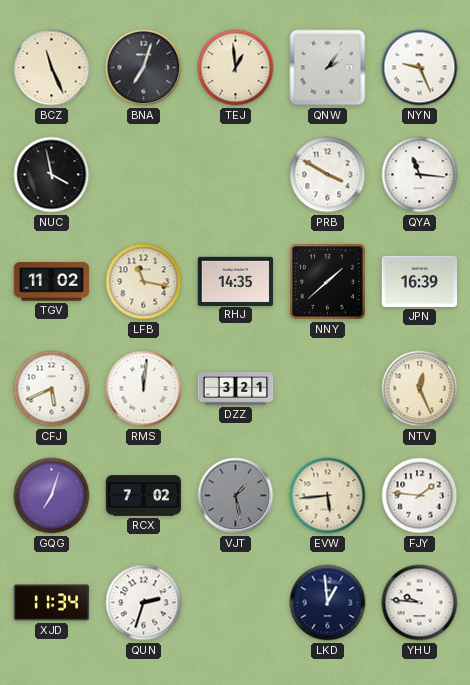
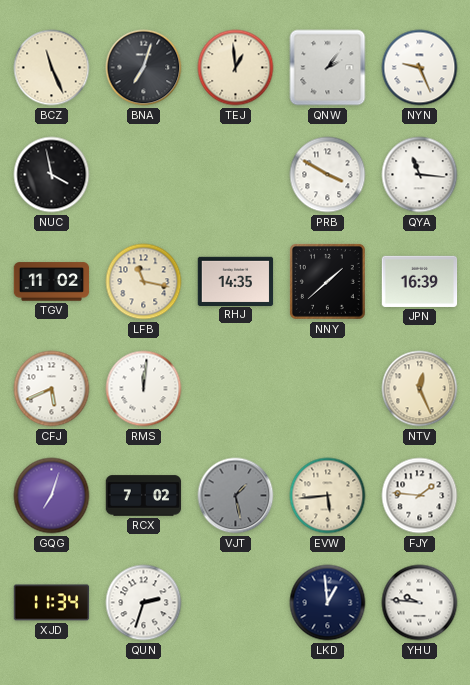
DZZ: 3:21 -> none
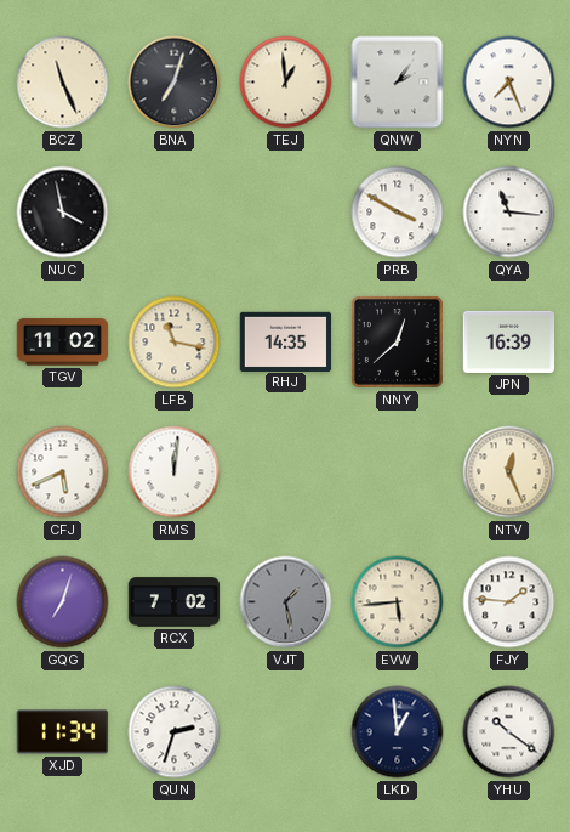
NYN: 9:26 -> 7:26
NNY: 1:38 -> 12:38
YHU: 9:46 -> 10:21
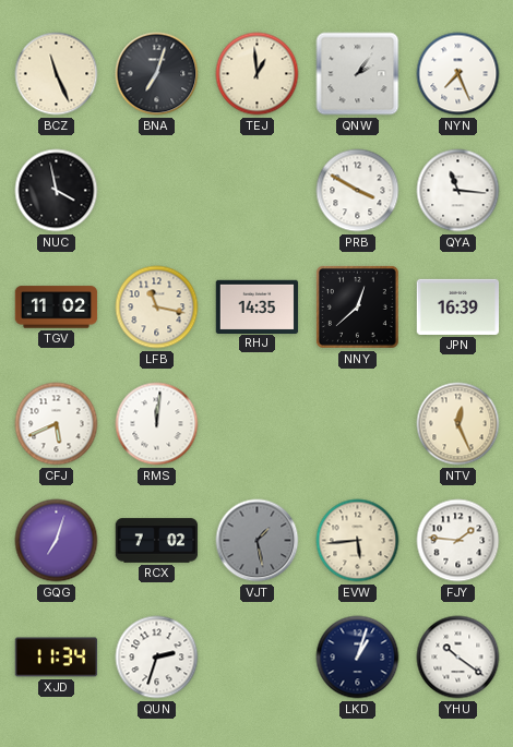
LKD: 12:59 -> 1:03
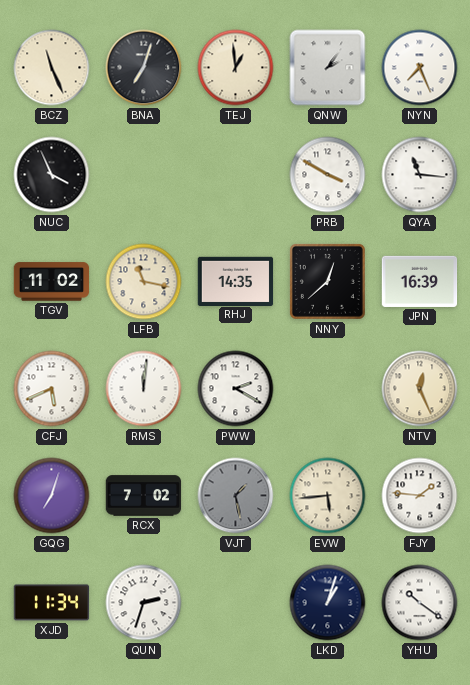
NUC: 3:58 -> 3:56
PWW: none -> 2:20
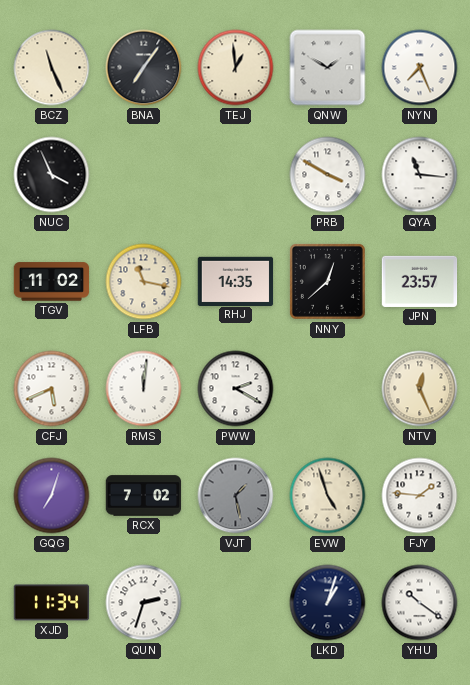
BNA: 7:03 -> 7:06
QNW: 2:06 -> 1:50
JPN: 16:39 -> 23:57
EVW: 5:44 -> 4:57
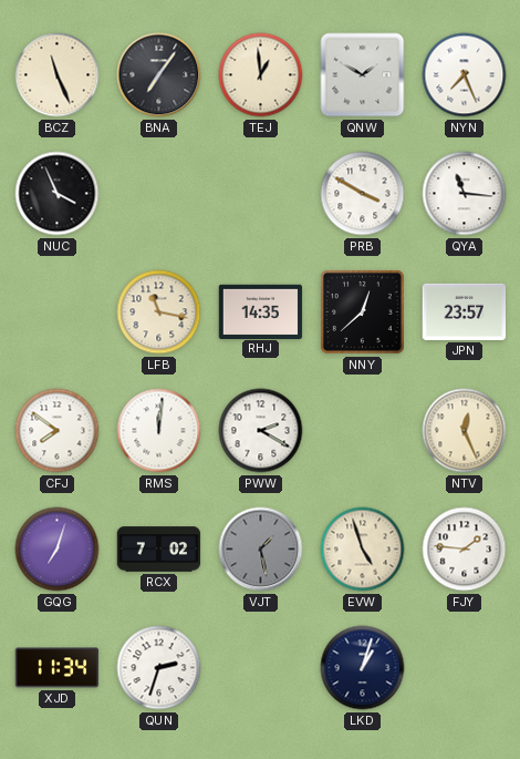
TGV: 11:02 -> none
CFJ: 5:41 -> 7:51
YHU: 10:21 -> none
